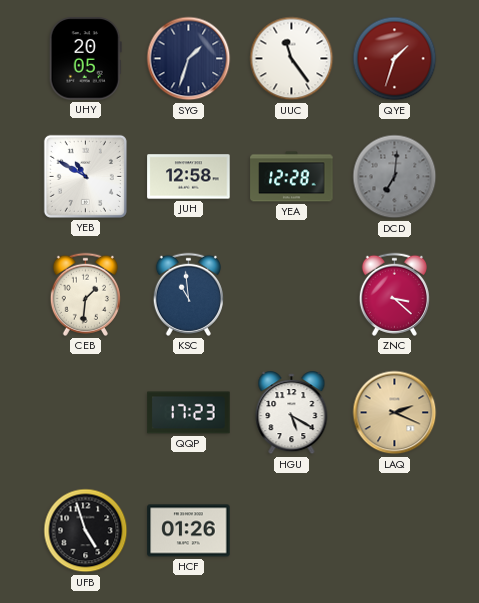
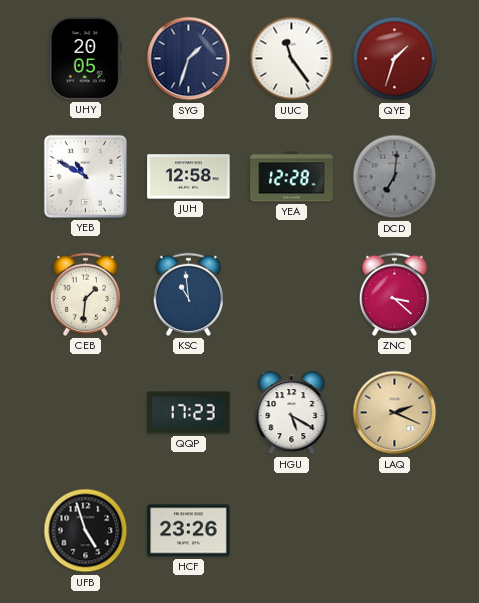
HCF: 01:26 -> 23:26
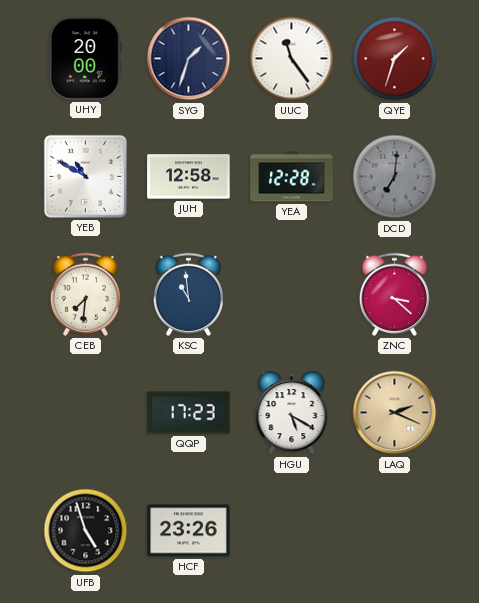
UHY: 20:05 -> 20:00
CEB: 1:31 -> 7:31
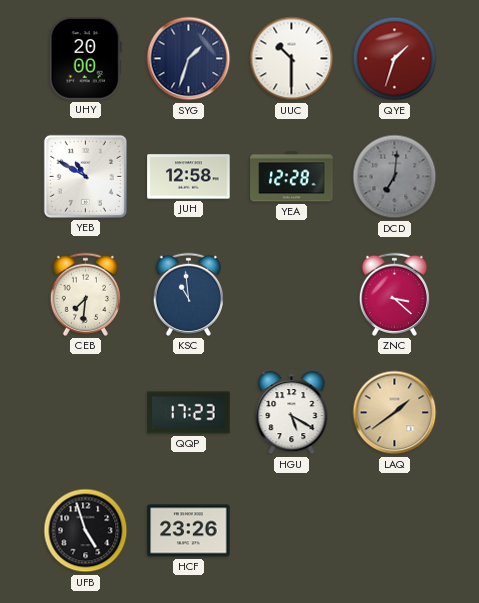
UUC: 11:24 -> 10:30
LAQ: 2:19 -> 1:39
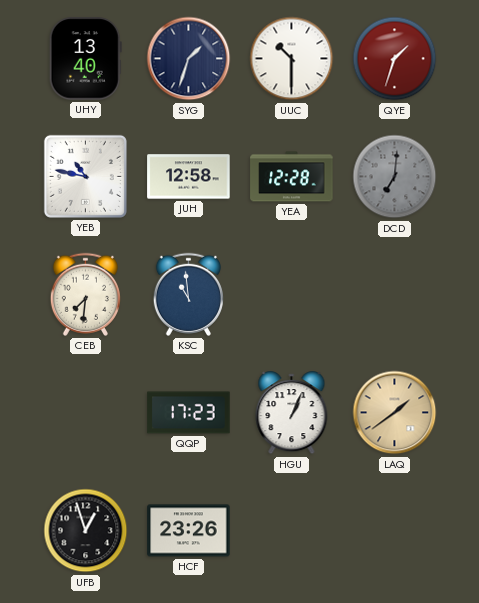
UHY: 20:00 -> 13:40
YEB: 10:50 -> 10:47
ZNC: 3:22 -> none
HGU: 5:20 -> 1:04
UFB: 4:57 -> 12:57
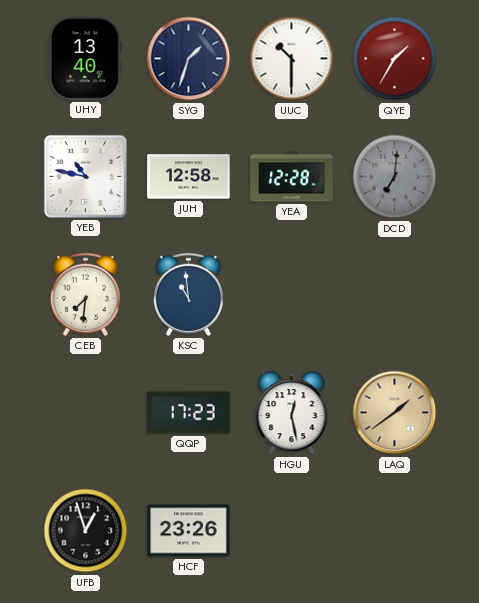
QYE: 1:33 -> 1:35
HGU: 1:04 -> 12:28
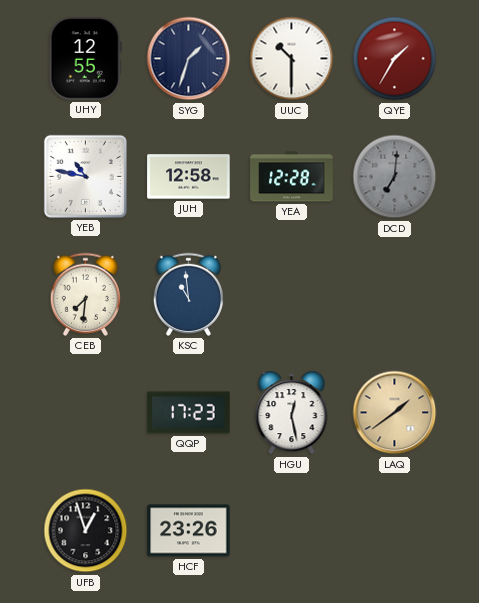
UHY: 13:40 -> 12:55
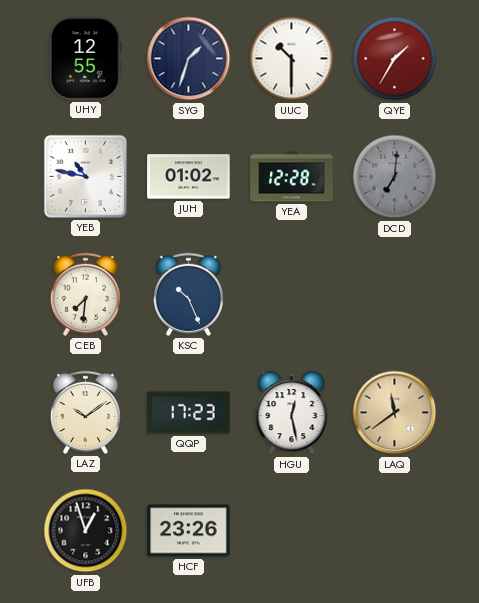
JUH: 12:58 -> 01:02
KSC: 10:59 -> 10:26
LAZ: none -> 10:09
LAQ: 1:39 -> 11:39
